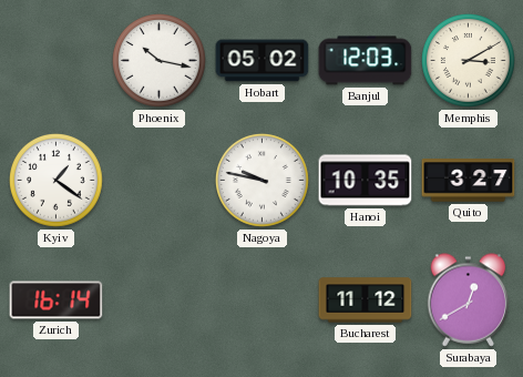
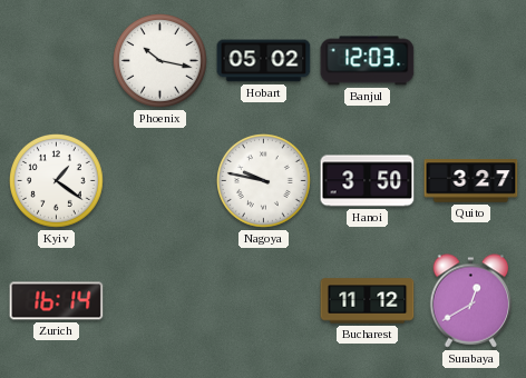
Memphis: 3:10 -> none
Hanoi: 10:35 -> 3:50
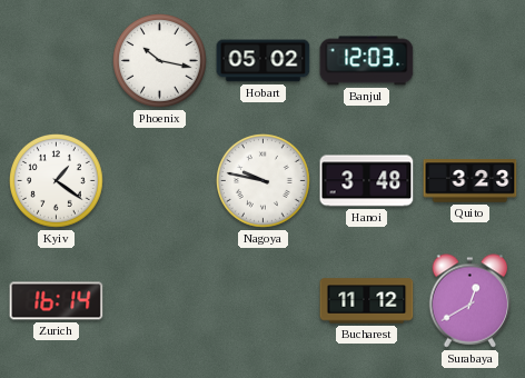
Hanoi: 3:50 -> 3:48
Quito: 3:27 -> 3:23
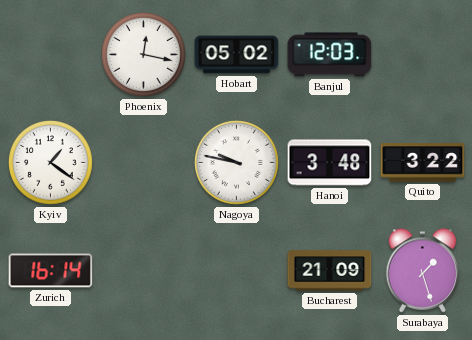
Phoenix: 10:17 -> 12:17
Quito: 3:23 -> 3:22
Bucharest: 11:12 -> 21:09
Surabaya: 12:40 -> 1:27
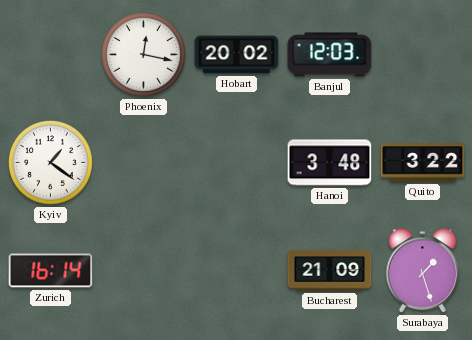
Hobart: 05:02 -> 20:02
Nagoya: 9:47 -> none
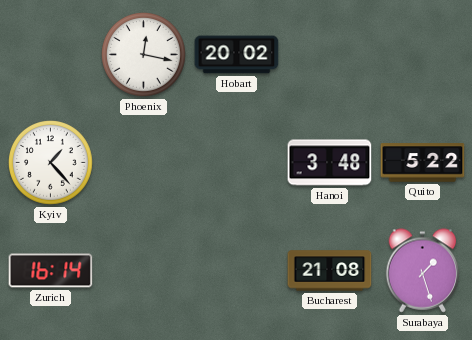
Banjul: 12:03 -> none
Kyiv: 1:21 -> 1:23
Quito: 3:22 -> 5:22
Bucharest: 21:09 -> 21:08
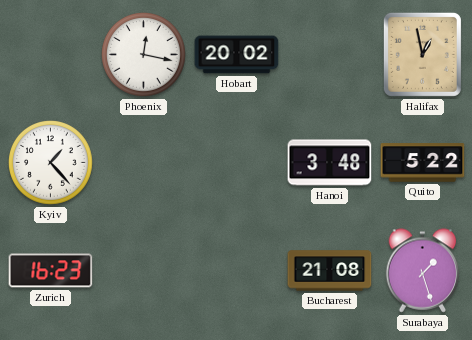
Halifax: none -> 12:58
Zurich: 16:14 -> 16:23
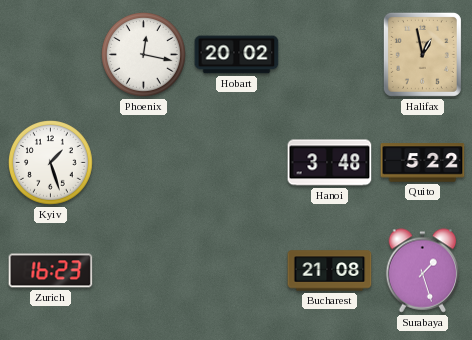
Kyiv: 1:23 -> 1:27
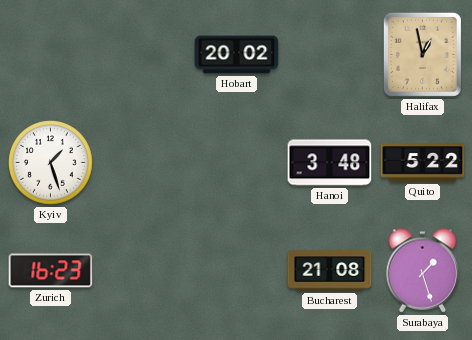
Phoenix: 12:17 -> none
